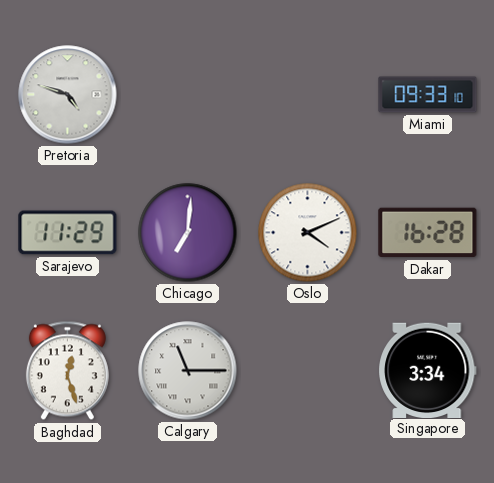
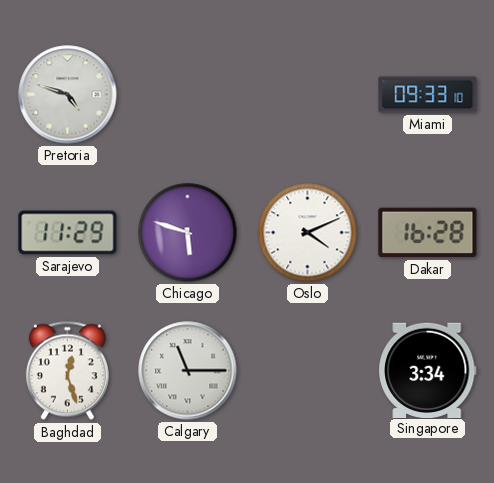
Chicago: 7:01 -> 5:48
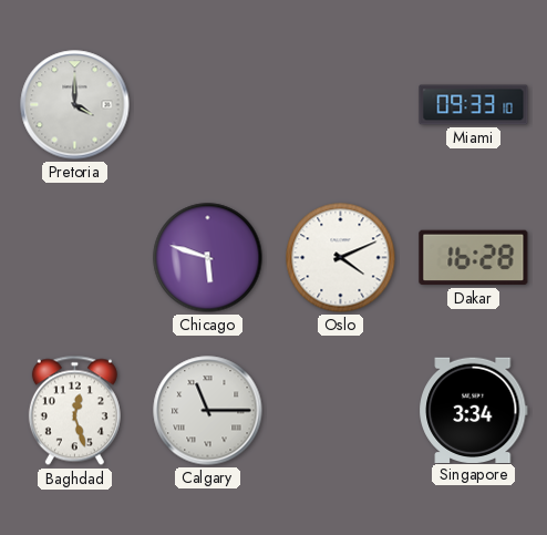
Pretoria: 4:48 -> 4:00
Sarajevo: 11:29 -> none
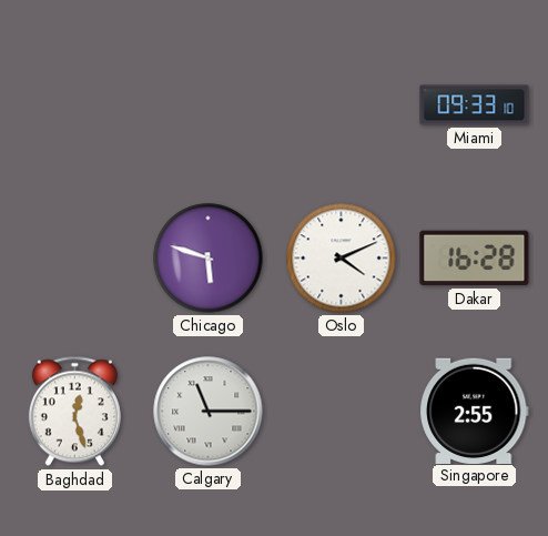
Pretoria: 4:00 -> none
Singapore: 3:34 -> 2:55
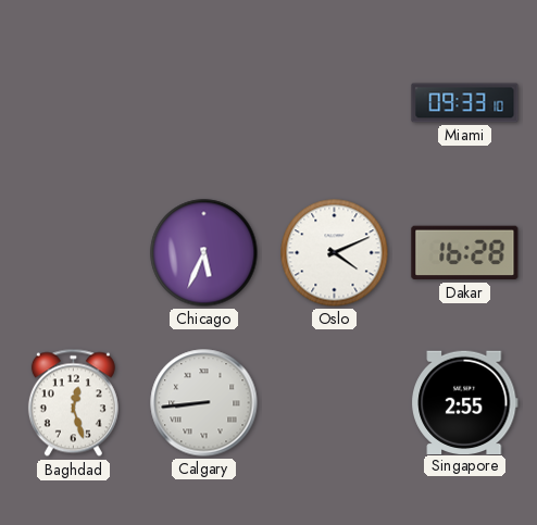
Chicago: 5:48 -> 5:34
Calgary: 11:15 -> 8:44
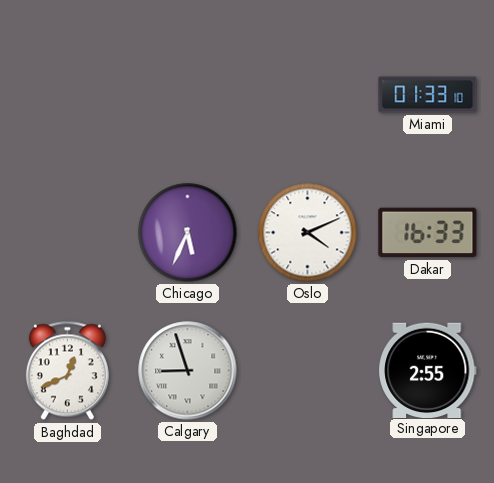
Miami: 09:33 -> 01:33
Dakar: 16:28 -> 16:33
Baghdad: 12:27 -> 12:41
Calgary: 8:44 -> 8:57
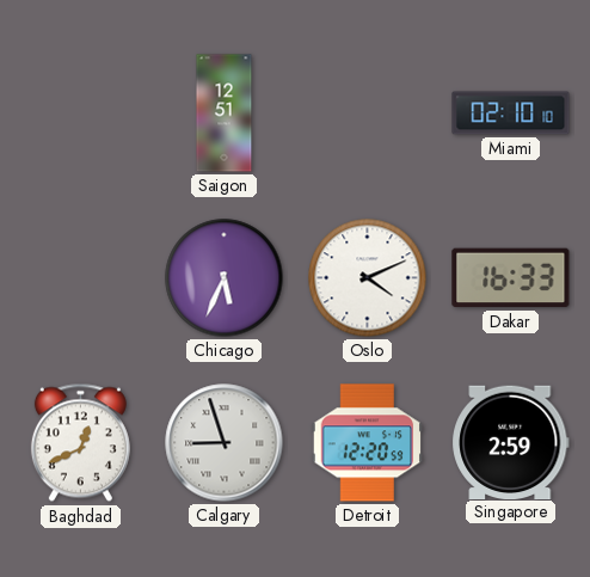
Saigon: none -> 12:51
Miami: 01:33 -> 02:10
Detroit: none -> 12:20
Singapore: 2:55 -> 2:59
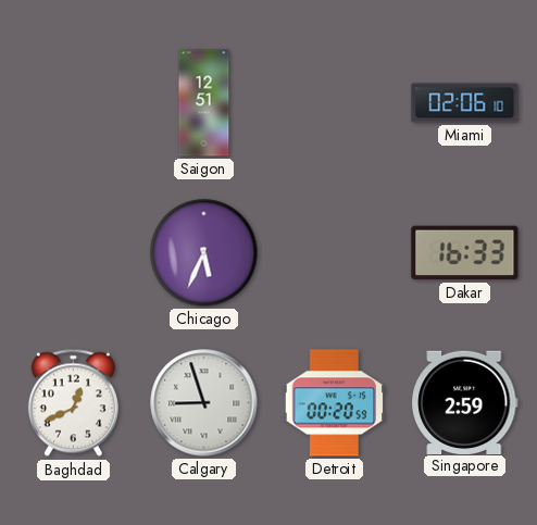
Miami: 02:10 -> 02:06
Oslo: 4:11 -> none
Detroit: 12:20 -> 00:20
